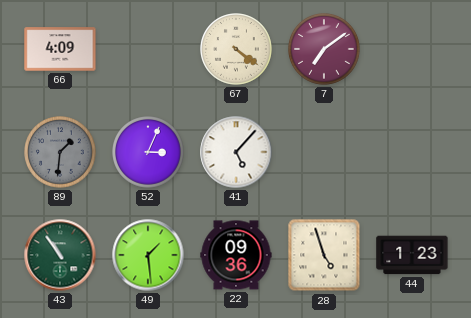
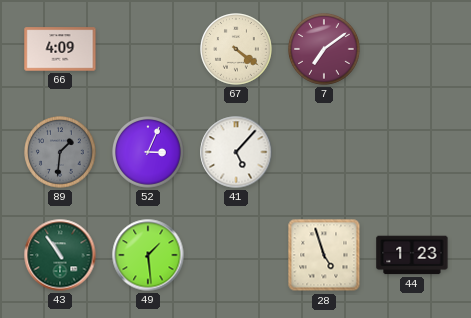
22: 09:36 -> none
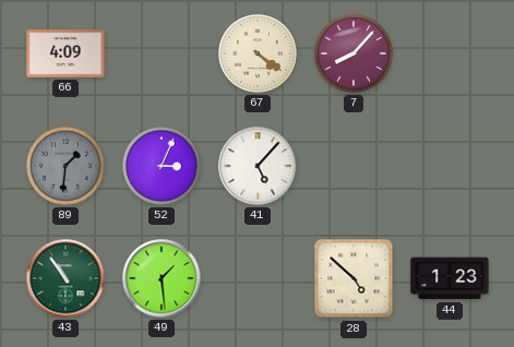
7: 7:09 -> 8:07
28: 4:57 -> 4:52
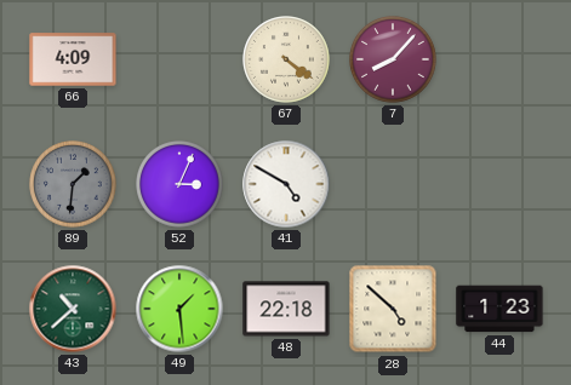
41: 5:07 -> 4:50
43: 10:54 -> 10:38
48: none -> 22:18
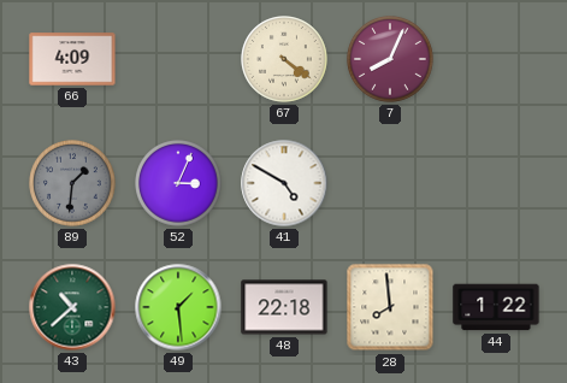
7: 8:07 -> 8:04
28: 4:52 -> 7:59
44: 1:23 -> 1:22
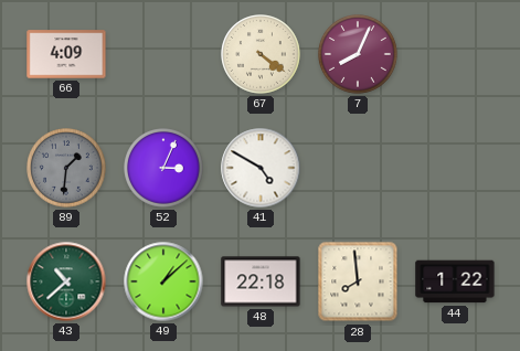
49: 1:29 -> 1:08
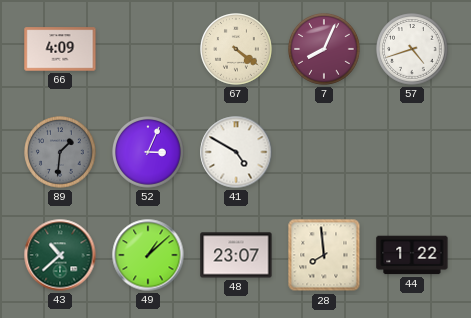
57: none -> 4:42
48: 22:18 -> 23:07
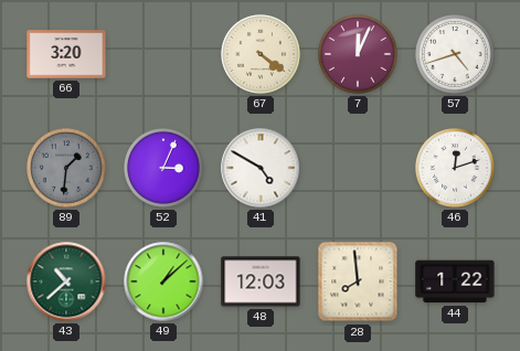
66: 4:09 -> 3:20
7: 8:04 -> 12:04
46: none -> 12:12
48: 23:07 -> 12:03
